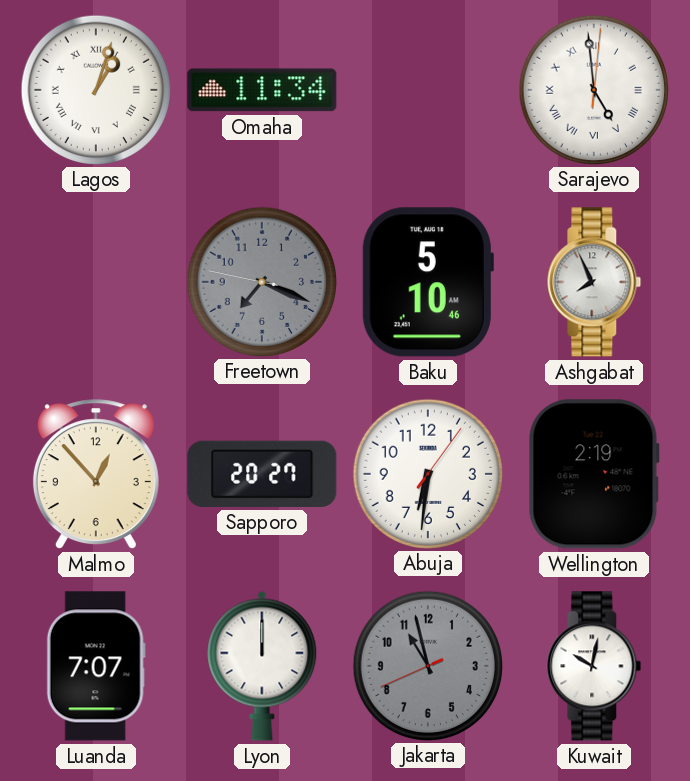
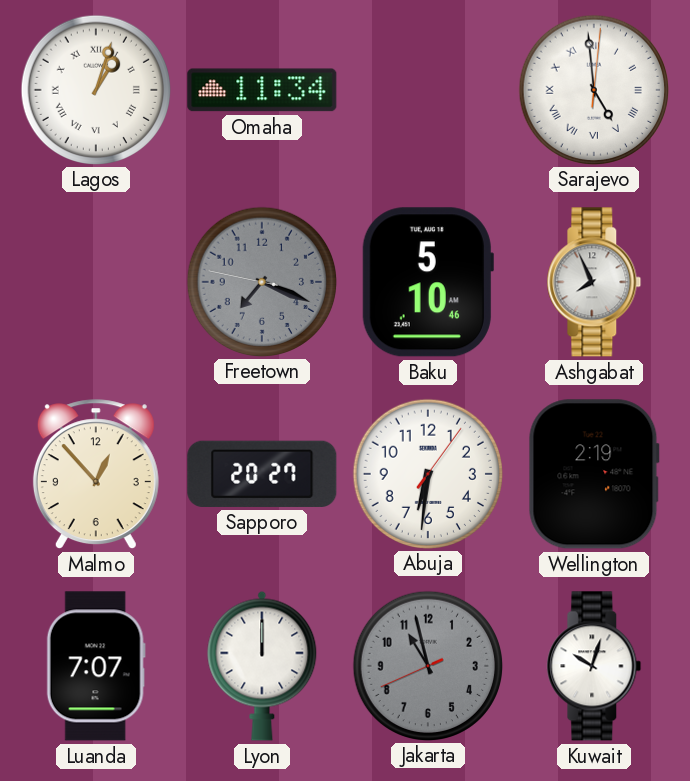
Kuwait: 10:02 -> 10:03
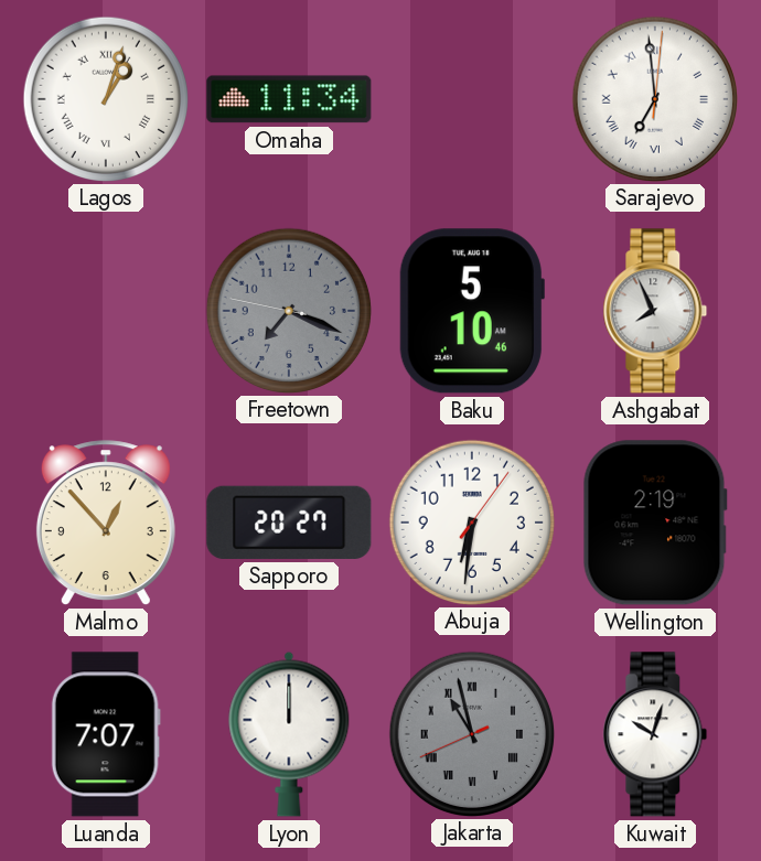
Sarajevo: 4:59 -> 6:59
Jakarta numerals: Arabic -> Roman
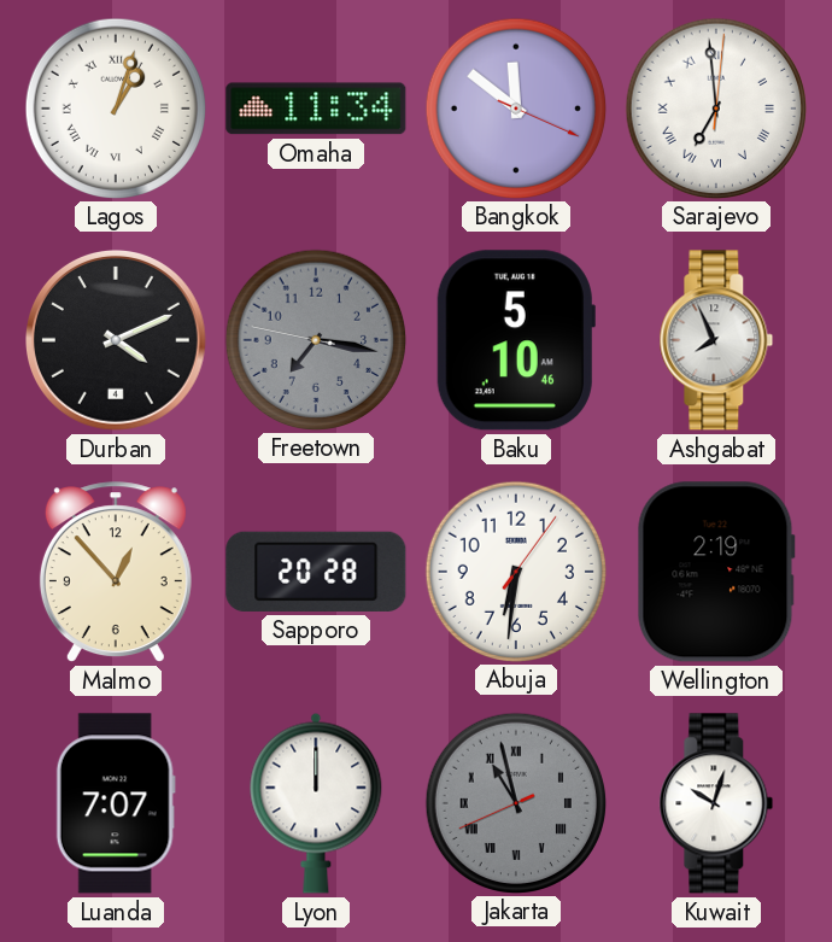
Bangkok: none -> 11:51
Durban: none -> 4:11
Freetown: 7:18 -> 7:16
Sapporo: 20:27 -> 20:28
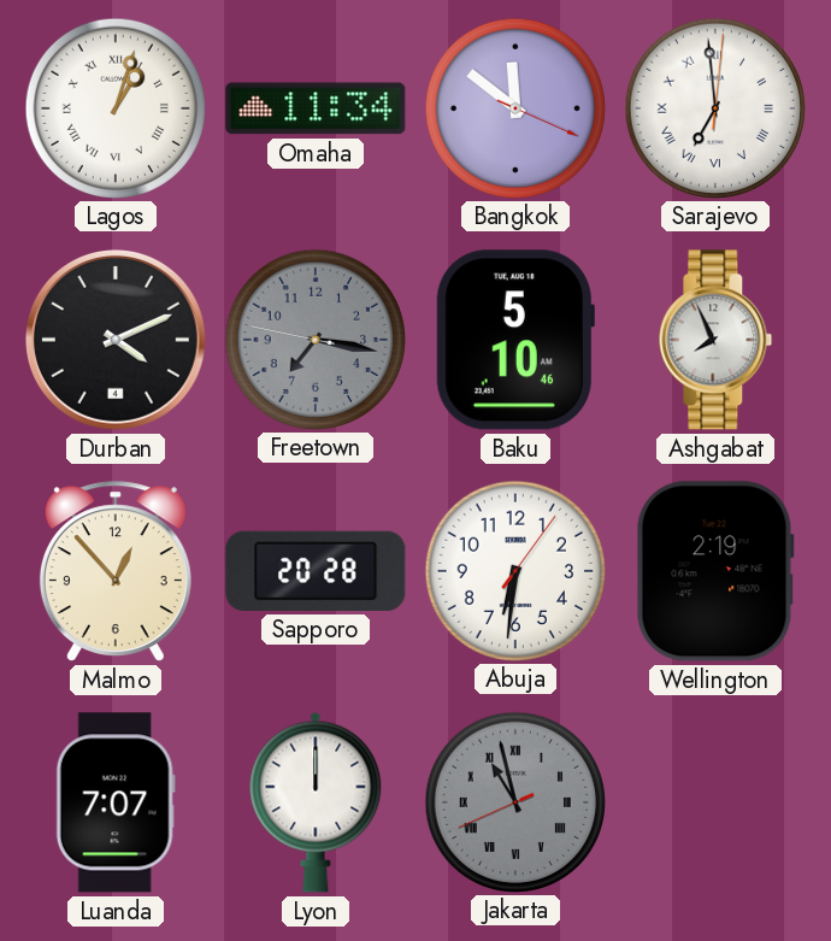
Kuwait: 10:03 -> none
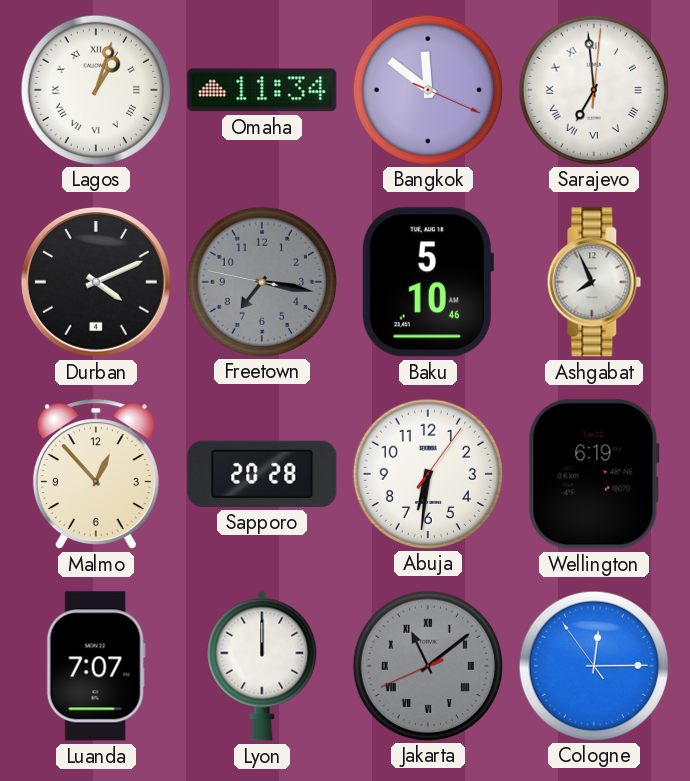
Wellington: 2:19 -> 6:19
Jakarta: 10:57 -> 11:08
Cologne: none -> 12:14
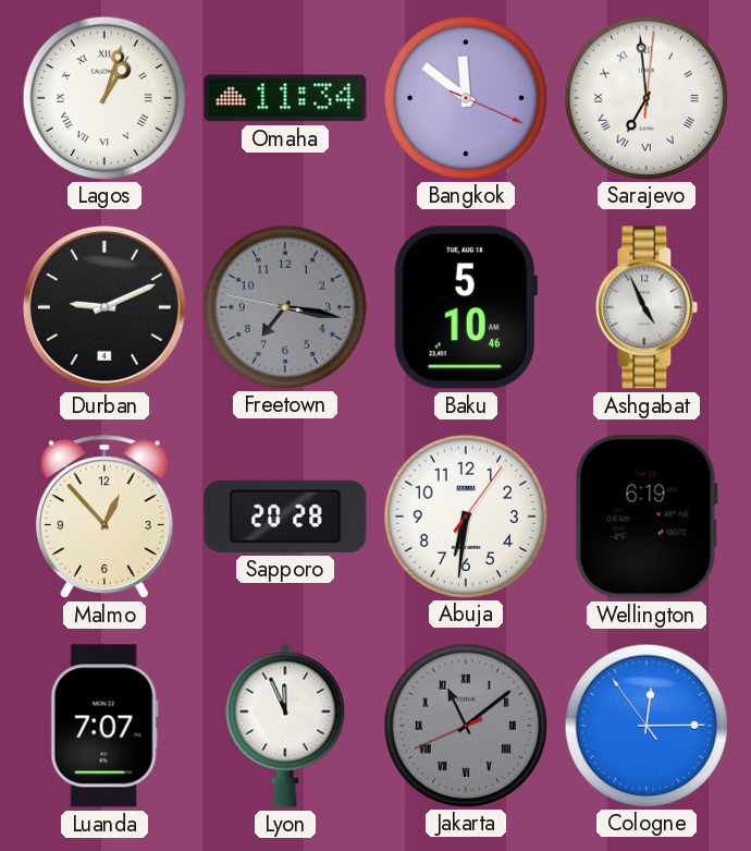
Durban: 4:11 -> 9:11
Ashgabat: 7:56 -> 4:56
Lyon: 12:00 -> 11:56
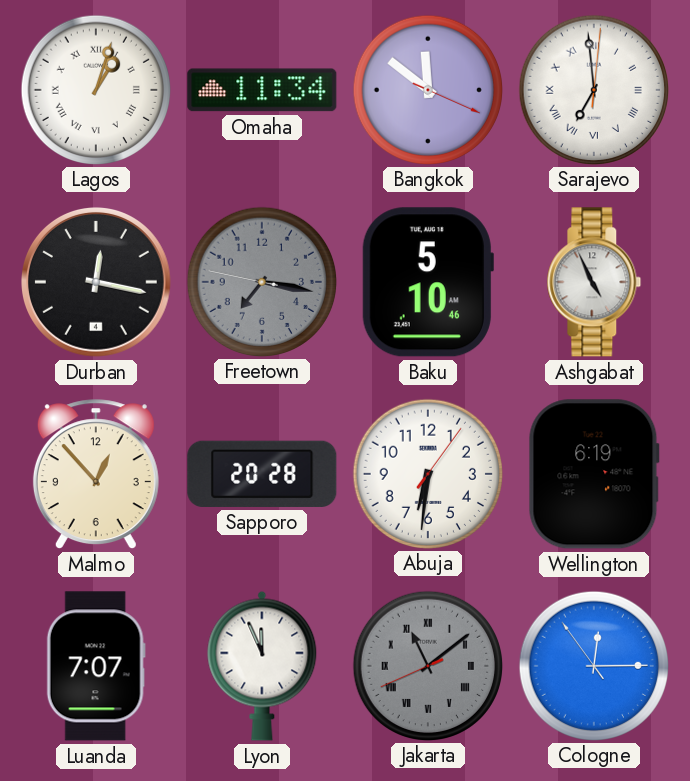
Durban: 9:11 -> 12:17
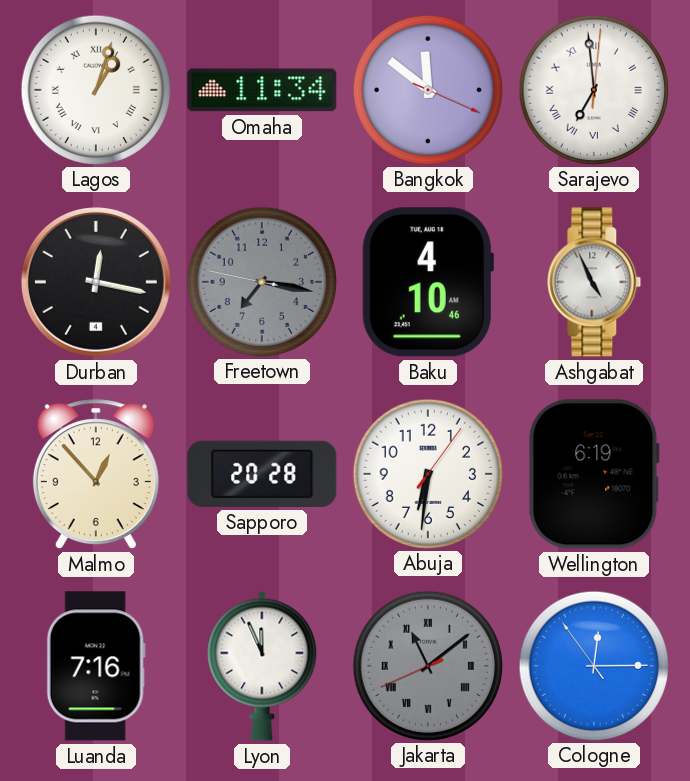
Baku: 5:10 -> 4:10
Luanda: 7:07 -> 7:16
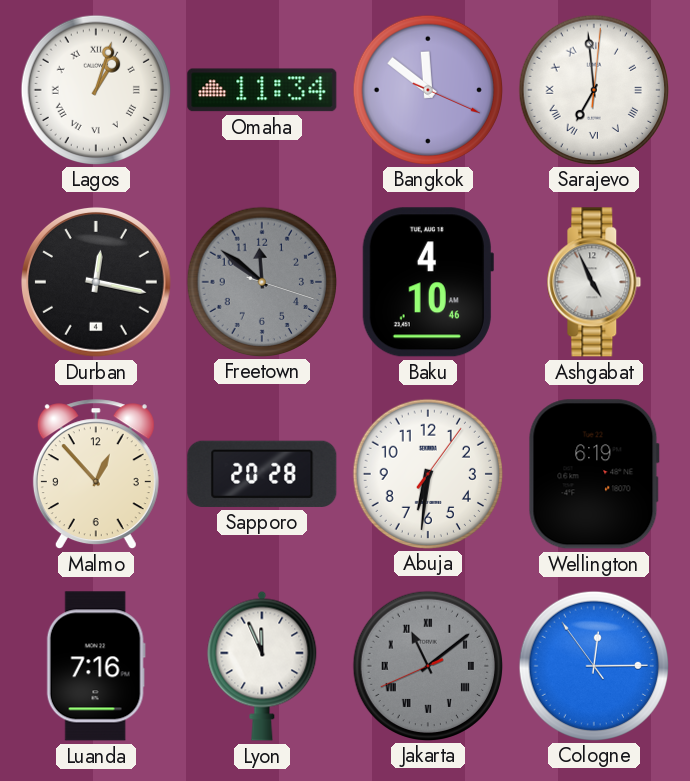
Freetown: 7:16 -> 11:51
